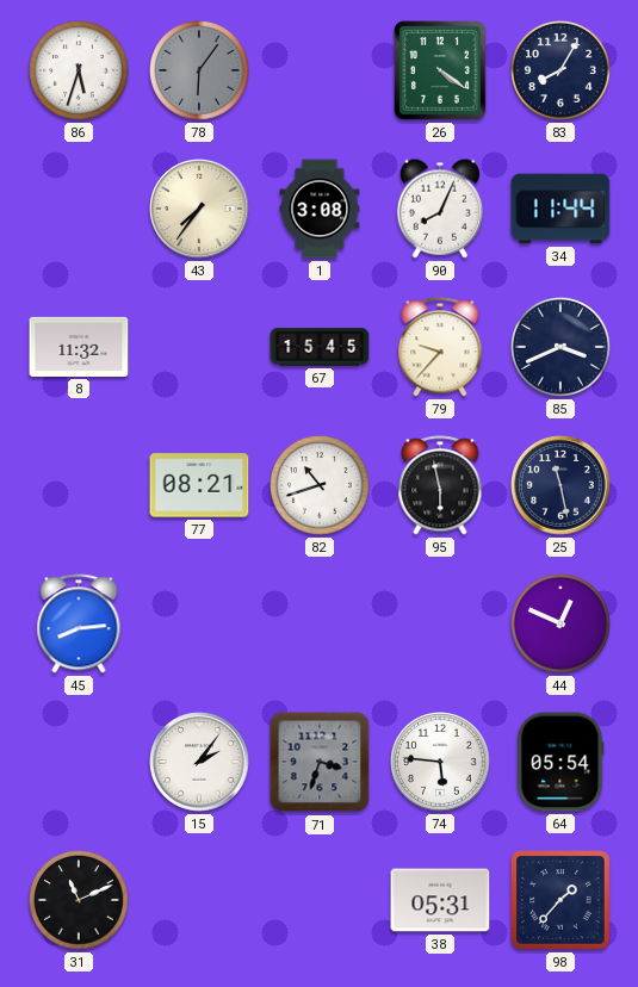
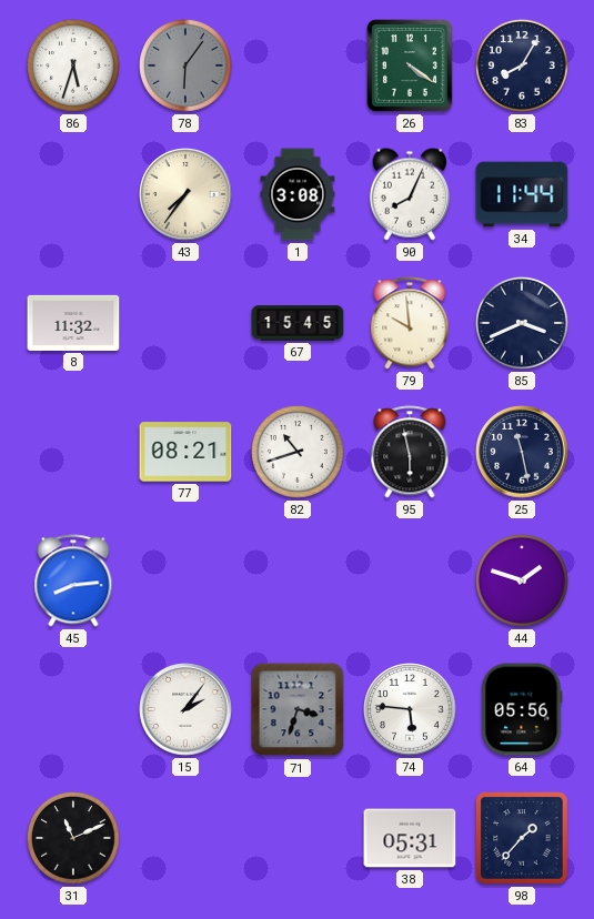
79: 9:37 -> 9:59
44: 12:49 -> 1:48
64: 05:54 -> 05:56
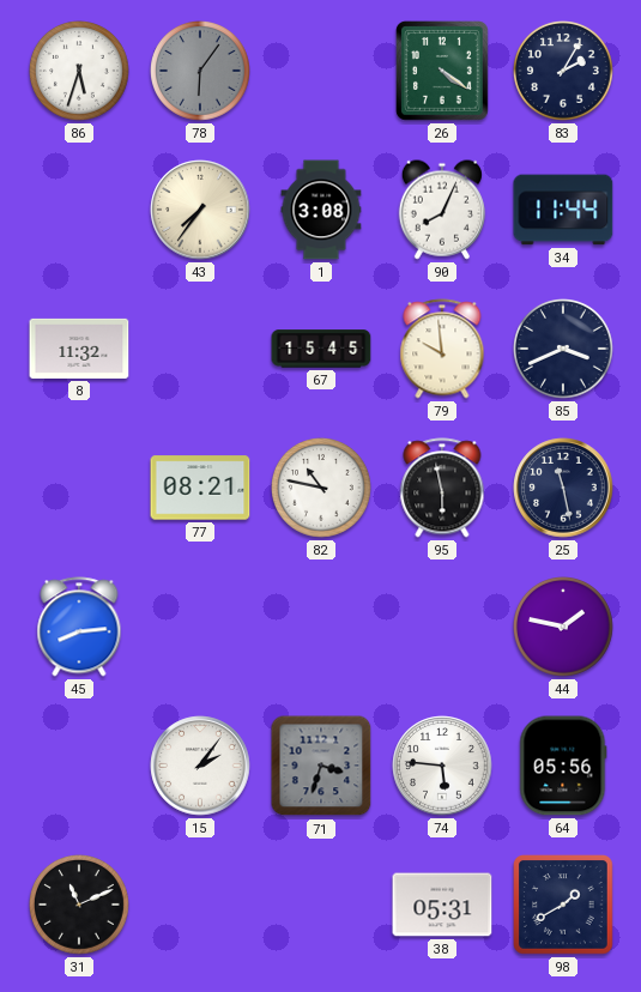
83: 8:05 -> 2:05
82: 10:42 -> 10:47
44: 1:48 -> 1:47
98: 1:37 -> 1:40
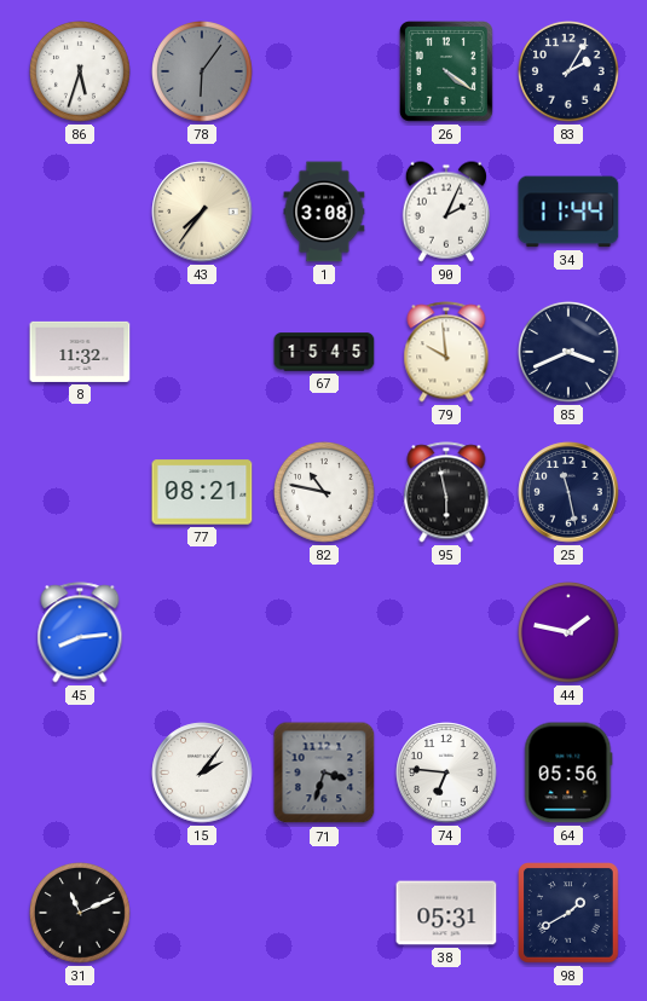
90: 8:04 -> 2:04
74: 5:46 -> 6:46
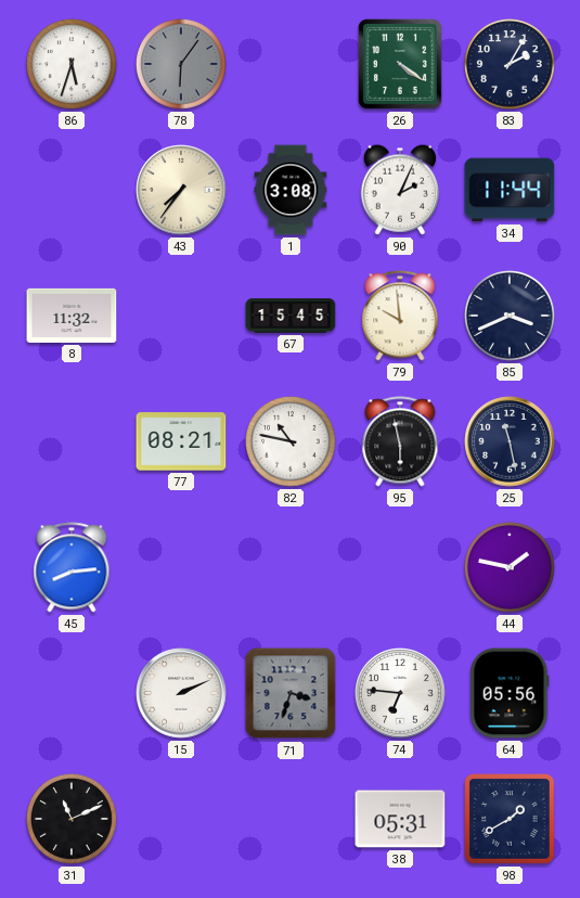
15: 2:06 -> 2:11
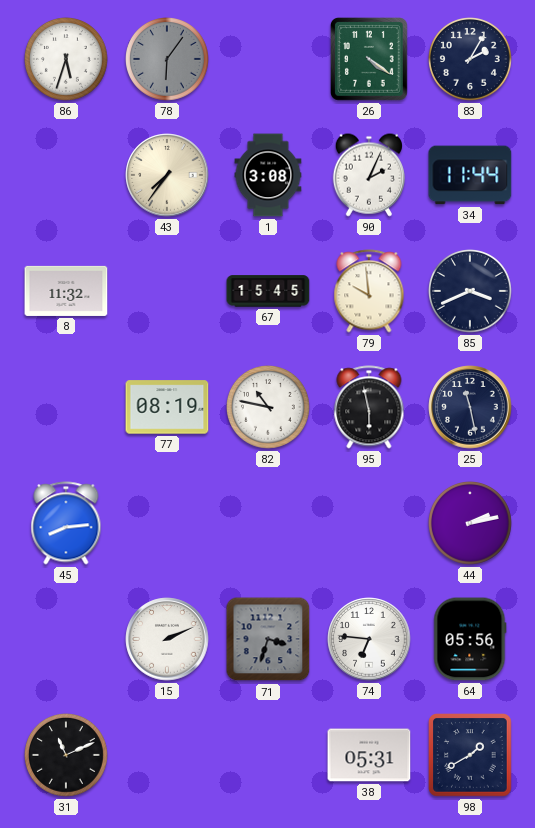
77: 08:21 -> 08:19
44: 1:47 -> 2:13
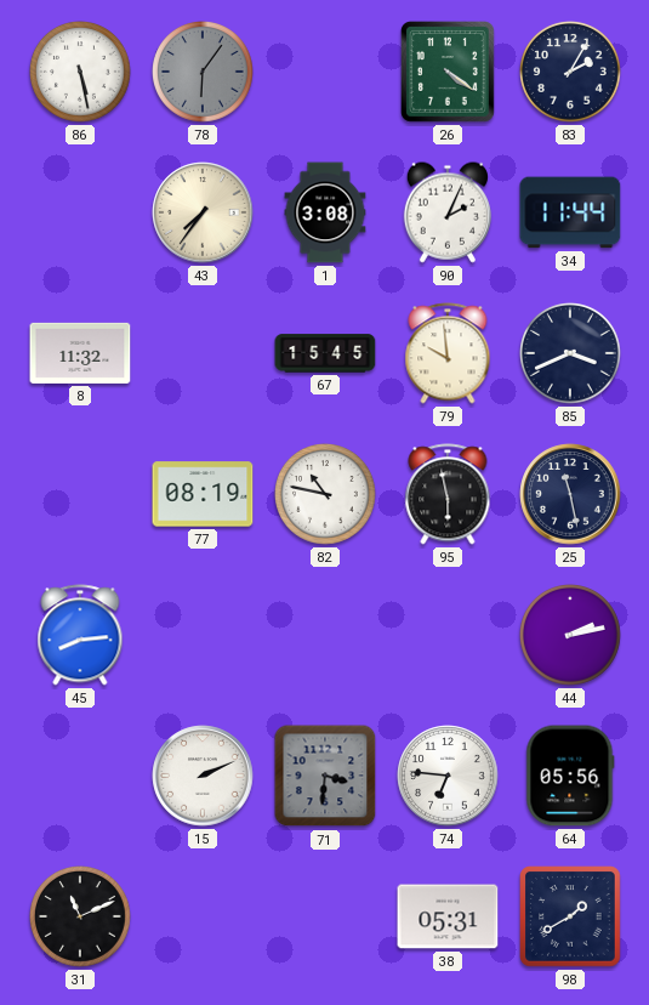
86: 5:33 -> 5:28
71: 3:33 -> 3:31
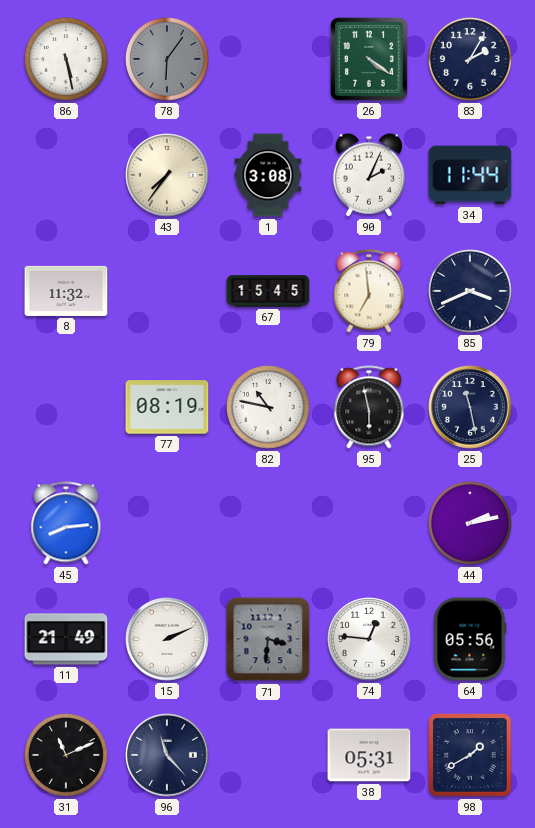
79: 9:59 -> 6:59
11: none -> 21:49
74: 6:46 -> 12:46
96: none -> 11:23
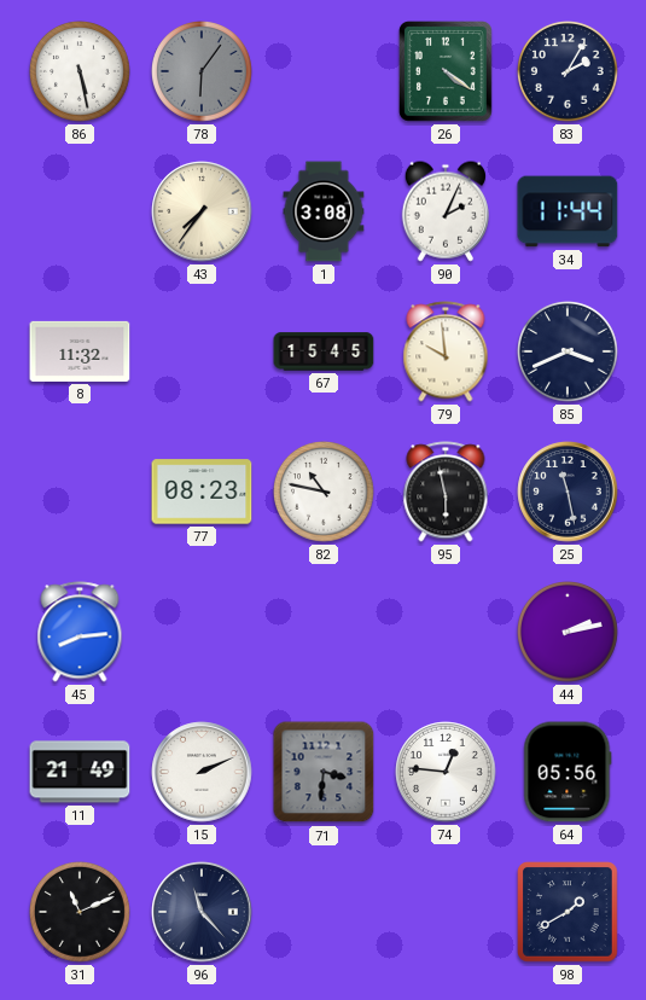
79: 6:59 -> 9:59
77: 08:19 -> 08:23
38: 05:31 -> none
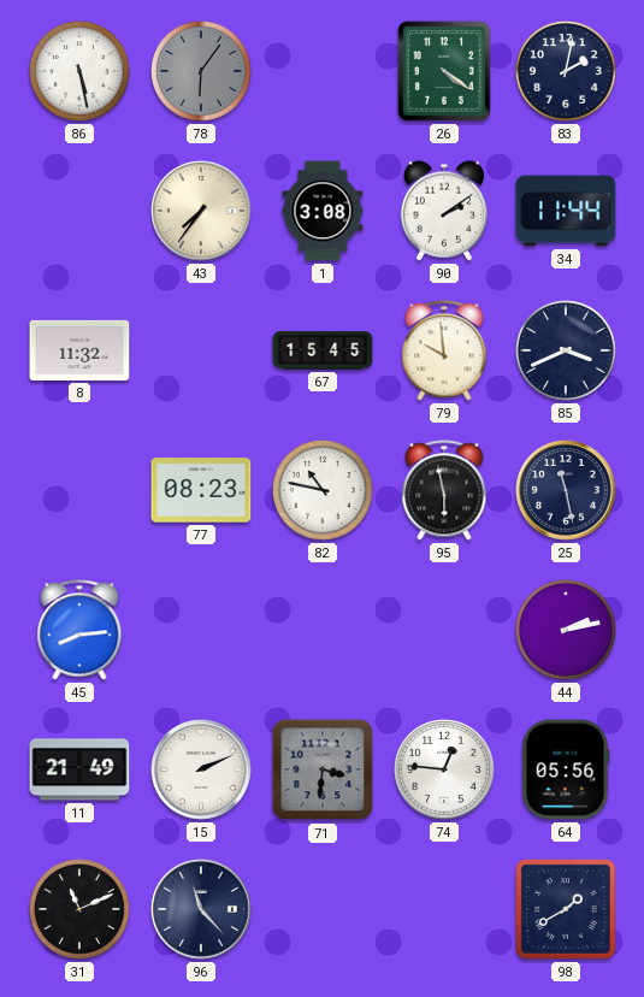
83: 2:05 -> 2:02
90: 2:04 -> 2:09
